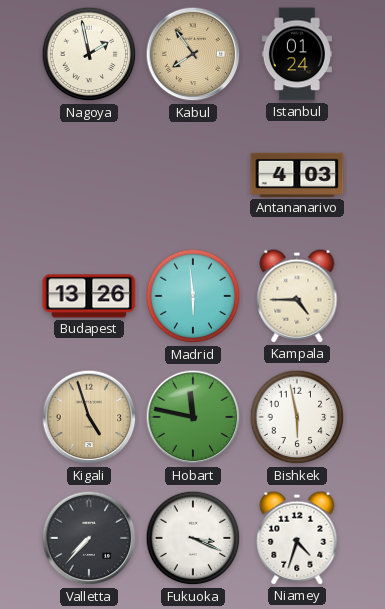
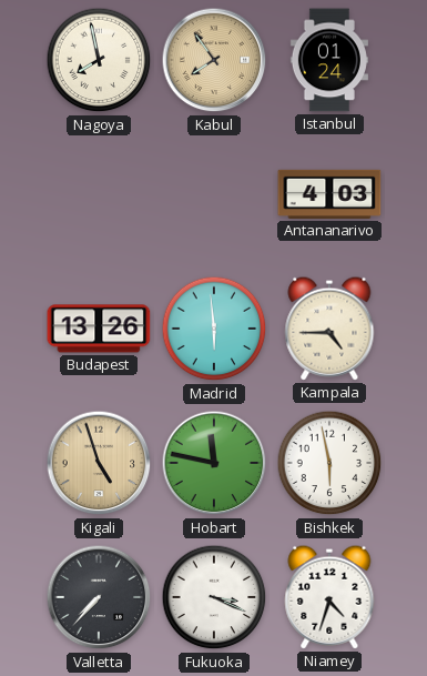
Nagoya: 1:58 -> 7:58
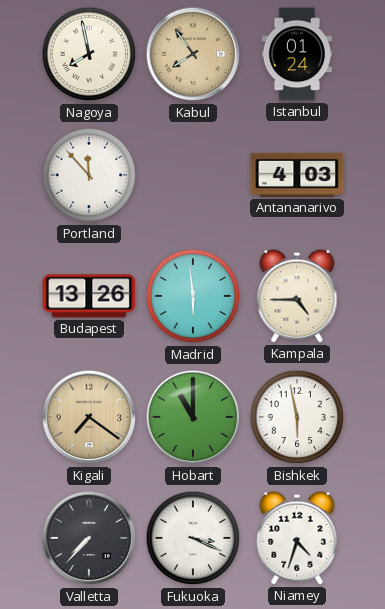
Portland: none -> 11:53
Kigali: 4:57 -> 7:21
Hobart: 11:47 -> 11:00
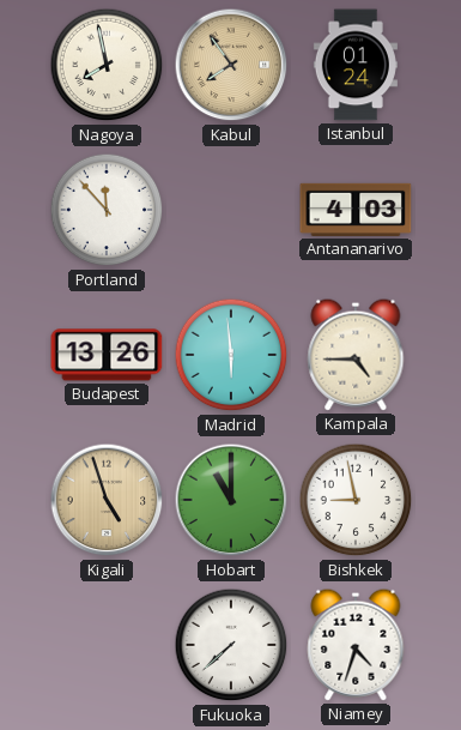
Kigali: 7:21 -> 4:57
Bishkek: 5:58 -> 8:58
Valletta: 7:37 -> none
Fukuoka: 3:19 -> 7:38
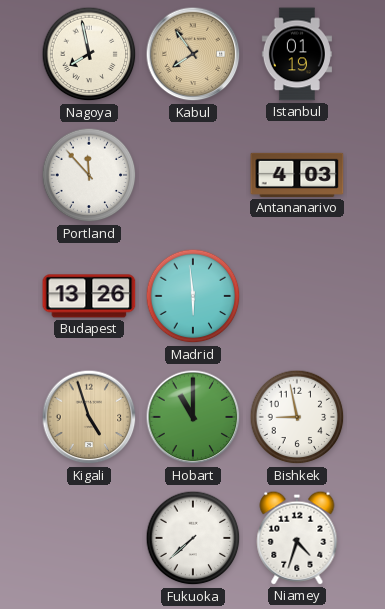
Istanbul: 01:24 -> 01:19
Kampala: 4:45 -> none
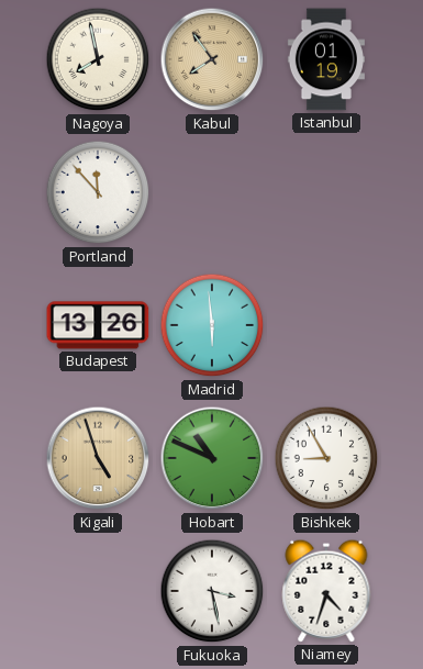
Antananarivo: 4:03 -> none
Hobart: 11:00 -> 10:49
Bishkek: 8:58 -> 8:55
Fukuoka: 7:38 -> 3:28
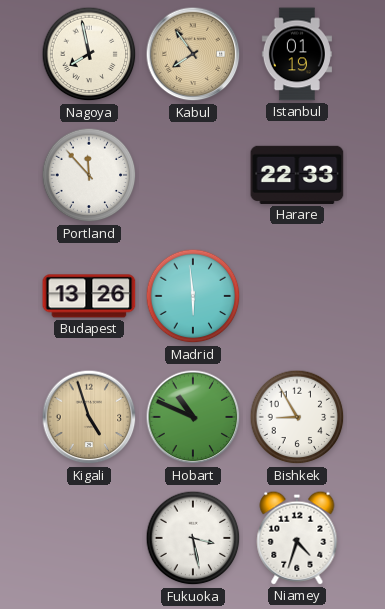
Harare: none -> 22:33
